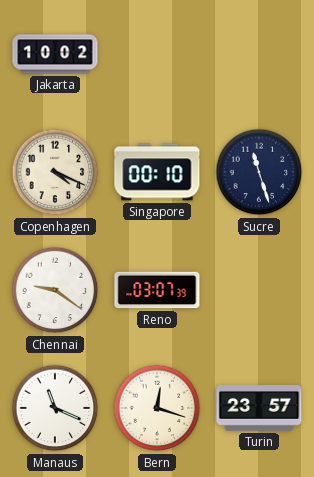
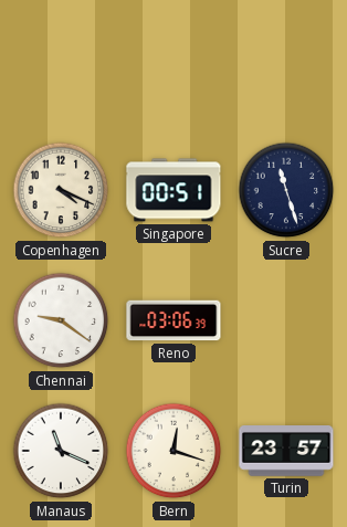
Jakarta: 10:02 -> none
Singapore: 00:10 -> 00:51
Reno: 03:07 -> 03:06
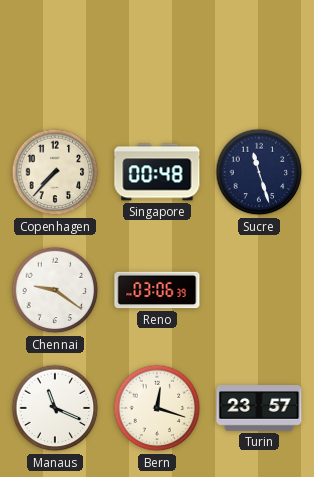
Copenhagen: 4:19 -> 7:37
Singapore: 00:51 -> 00:48
